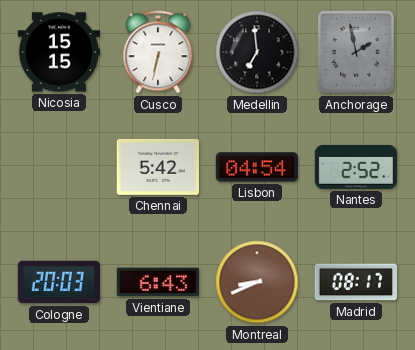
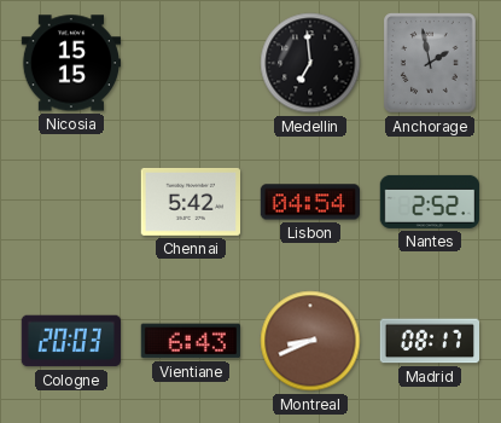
Cusco: 6:32 -> none
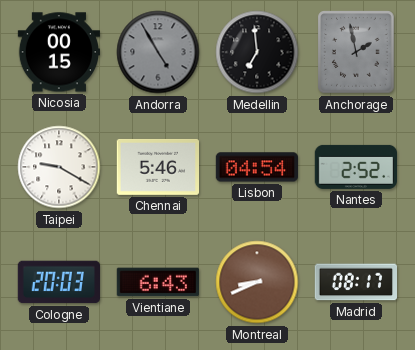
Nicosia: 15:15 -> 00:15
Andorra: none -> 4:55
Taipei: none -> 9:20
Chennai: 5:42 -> 5:46
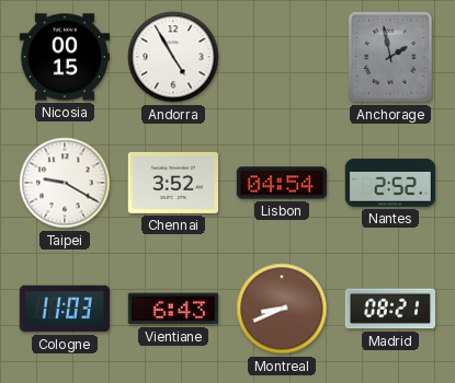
Andorra dial: grey -> white
Medellin: 6:59 -> none
Chennai: 5:46 -> 3:52
Cologne: 20:03 -> 11:03
Madrid: 08:17 -> 08:21
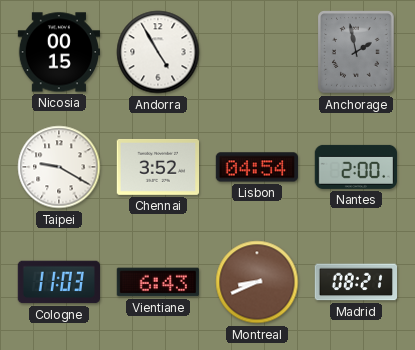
Nantes: 2:52 -> 2:00
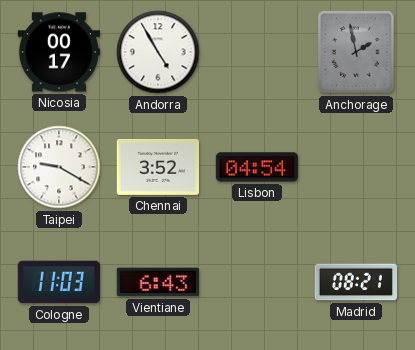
Nicosia: 00:15 -> 00:17
Nantes: 2:00 -> none
Montreal: 8:41 -> none
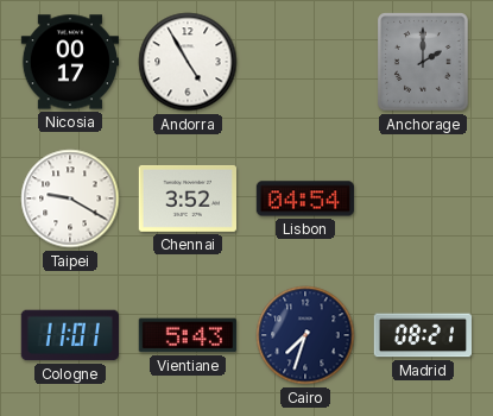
Anchorage: 1:58 -> 2:00
Cologne: 11:03 -> 11:01
Vientiane: 6:43 -> 5:43
Cairo: none -> 7:33
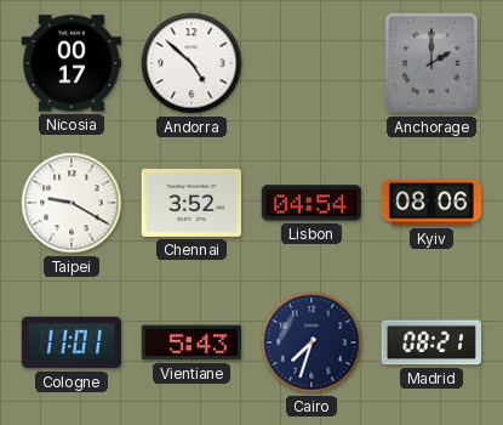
Andorra: 4:55 -> 4:52
Kyiv: none -> 08:06
